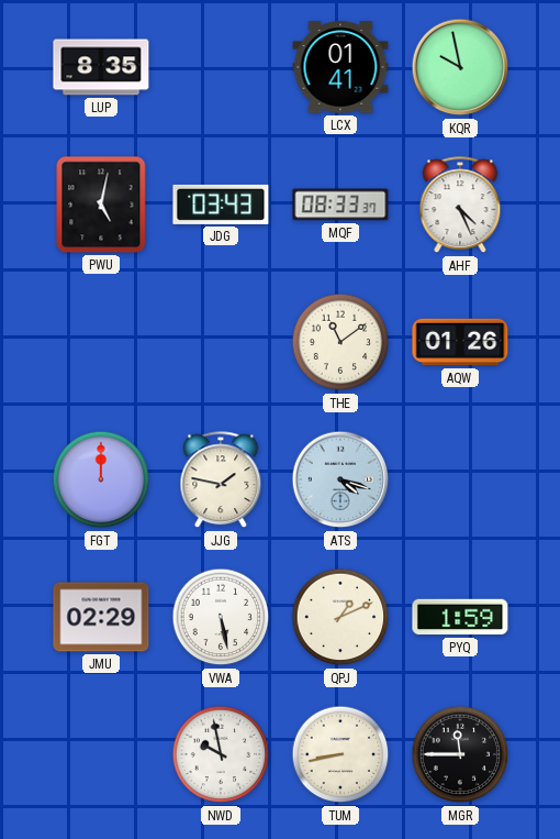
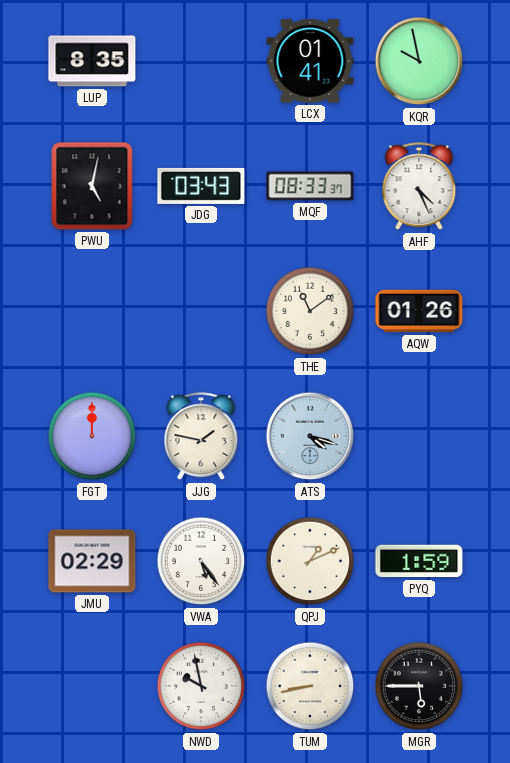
VWA: 5:28 -> 5:24
MGR: 11:45 -> 5:45
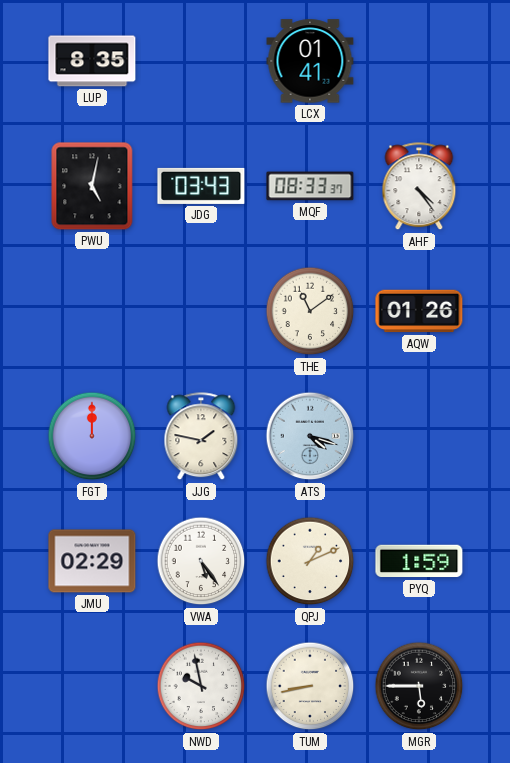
KQR: 9:58 -> none
AHF: 4:26 -> 4:24
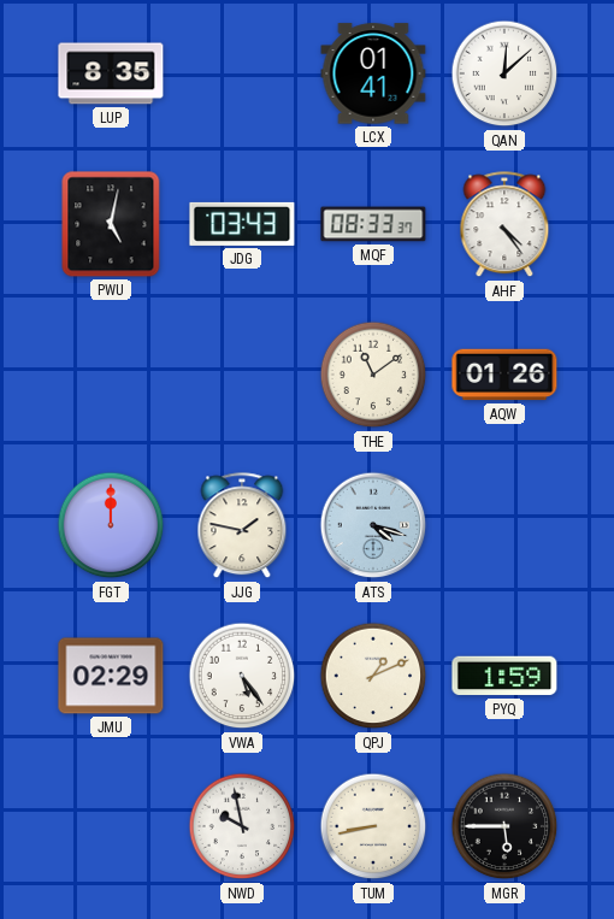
QAN: none -> 12:08
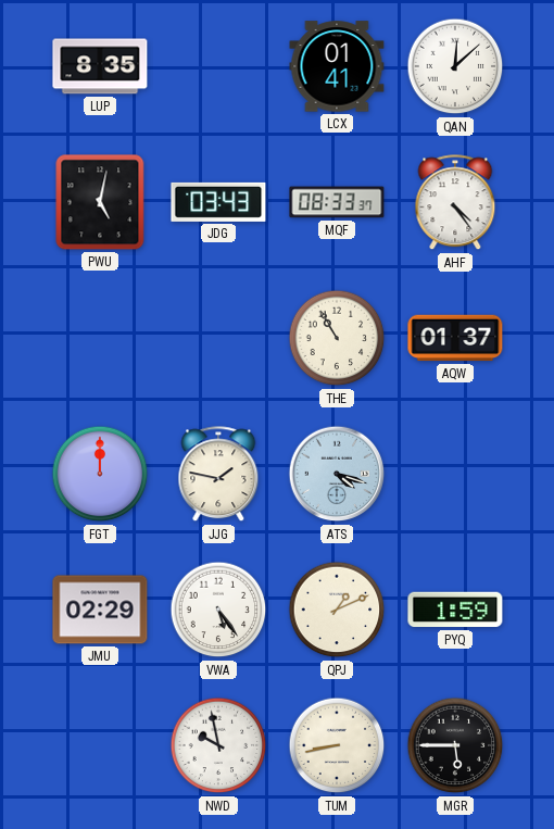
THE: 11:09 -> 10:55
AQW: 01:26 -> 01:37
